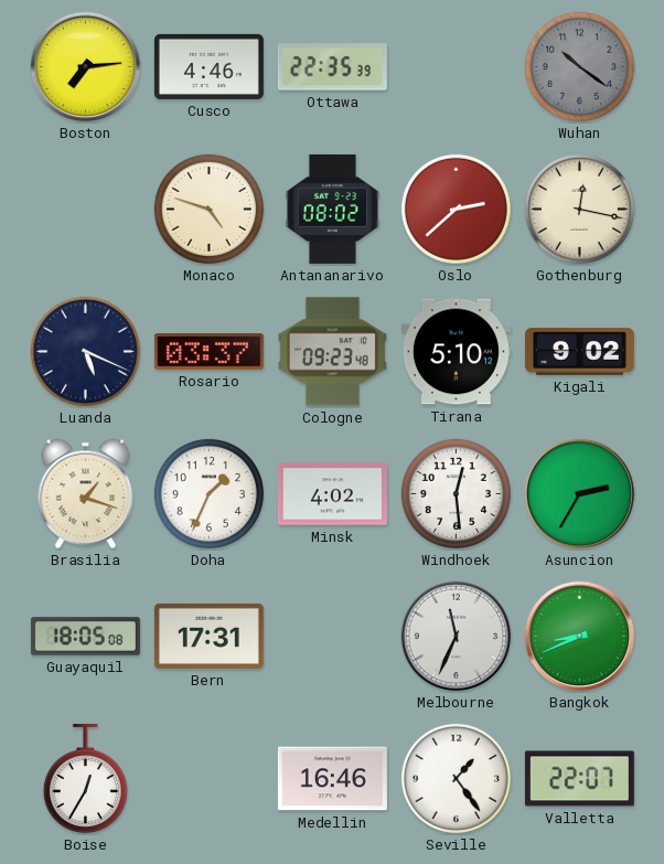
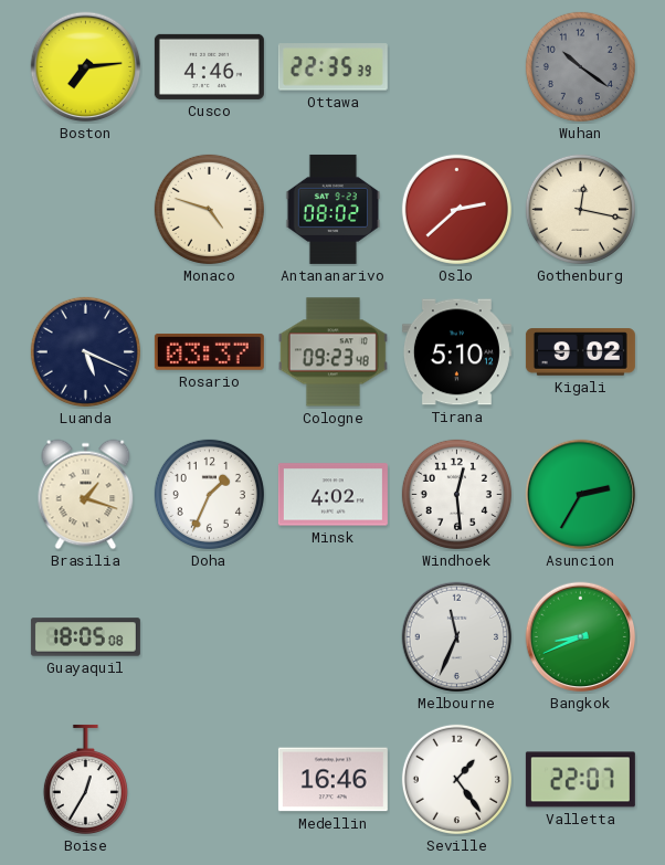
Bern: 17:31 -> none
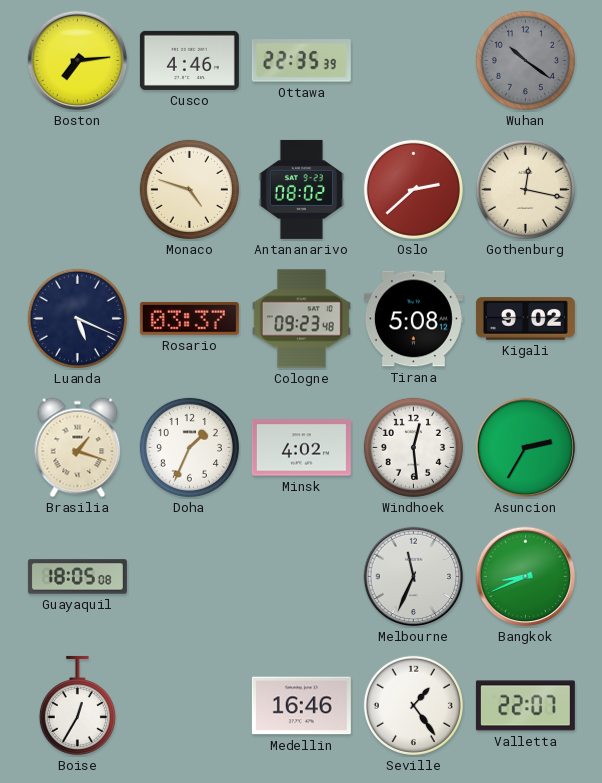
Tirana: 5:10 -> 5:08
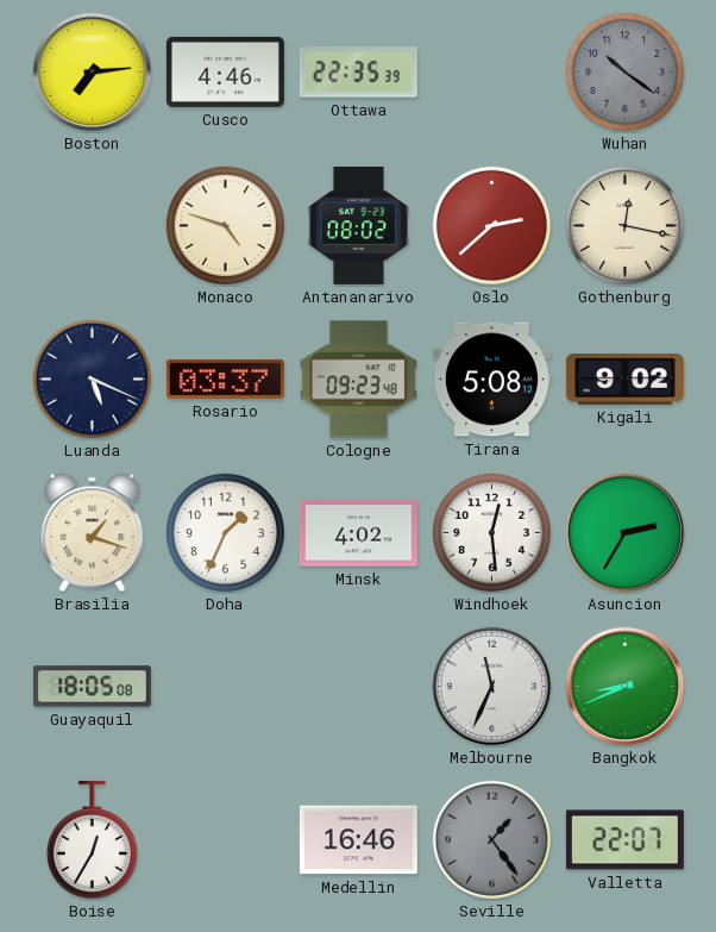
Seville dial: white -> grey
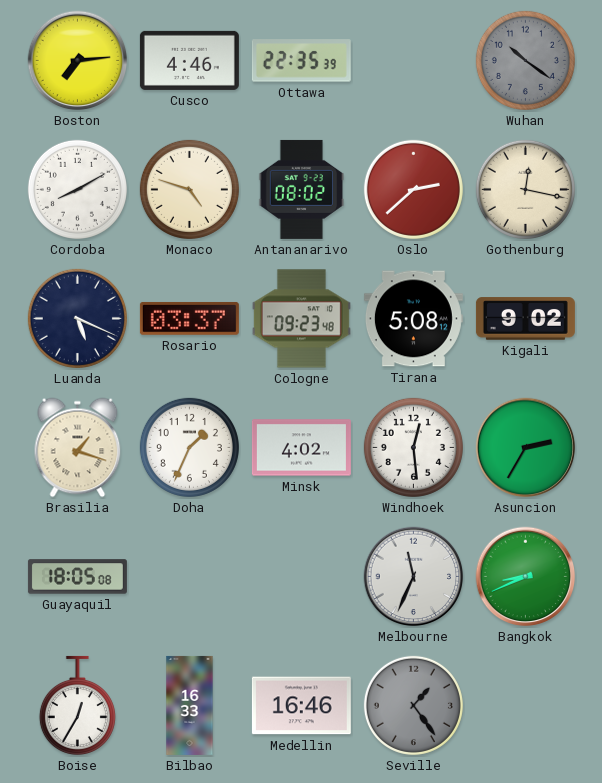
Cordoba: none -> 8:10
Bilbao: none -> 16:33
Valletta: 22:07 -> none
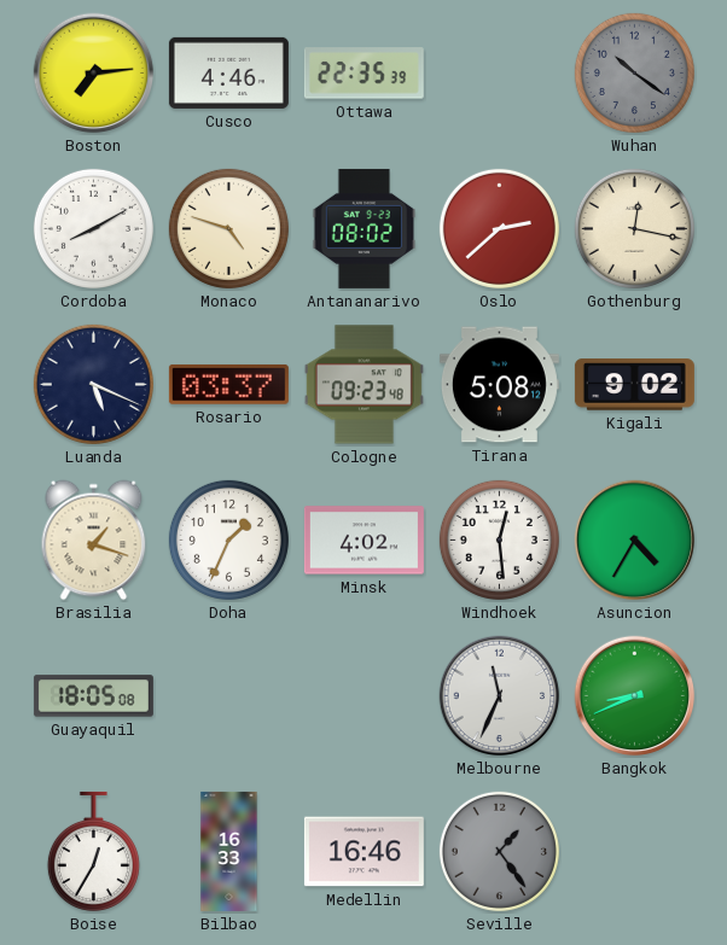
Asuncion: 2:35 -> 4:35
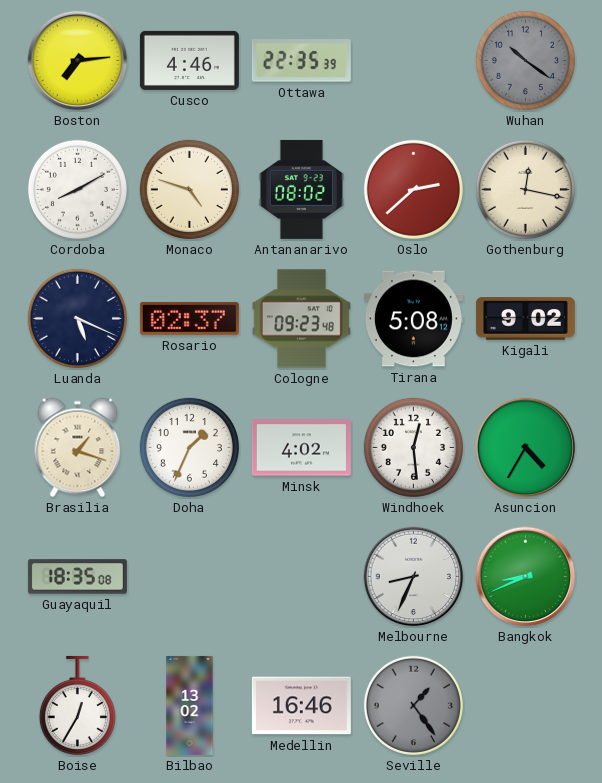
Rosario: 03:37 -> 02:37
Guayaquil: 18:05 -> 18:35
Melbourne: 11:34 -> 8:34
Bilbao: 16:33 -> 13:02
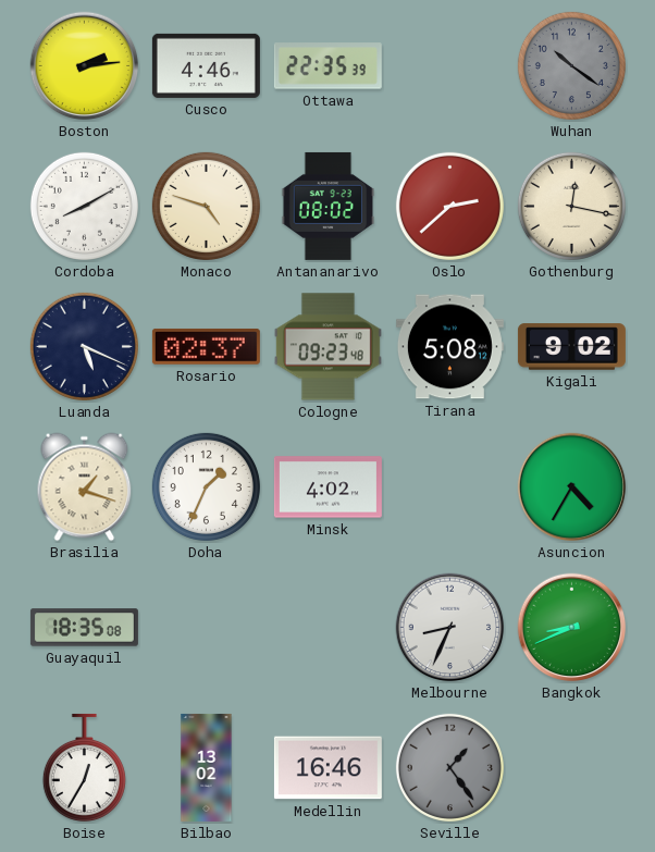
Boston: 7:14 -> 2:14
Windhoek: 12:29 -> none
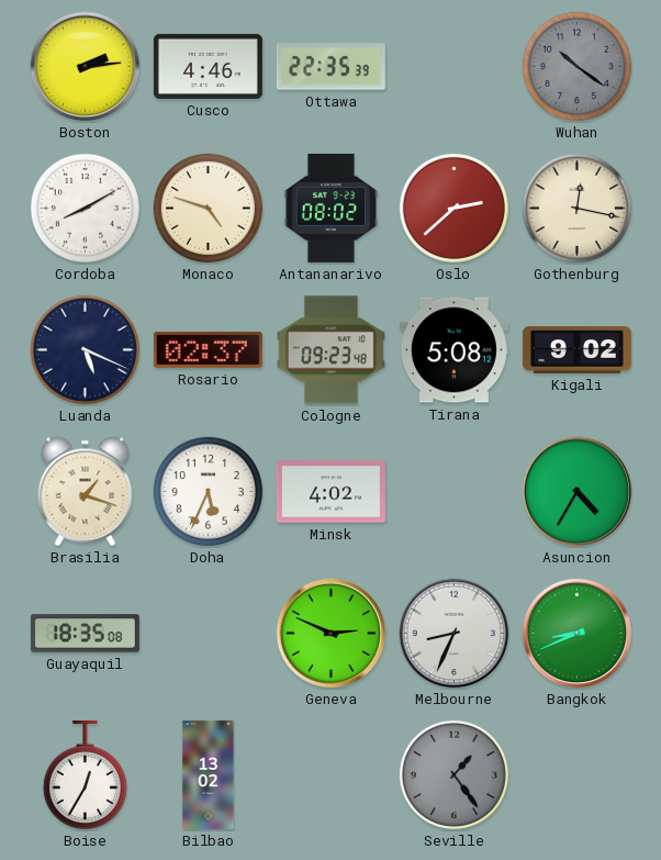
Doha: 1:34 -> 5:34
Geneva: none -> 2:49
Medellin: 16:46 -> none
